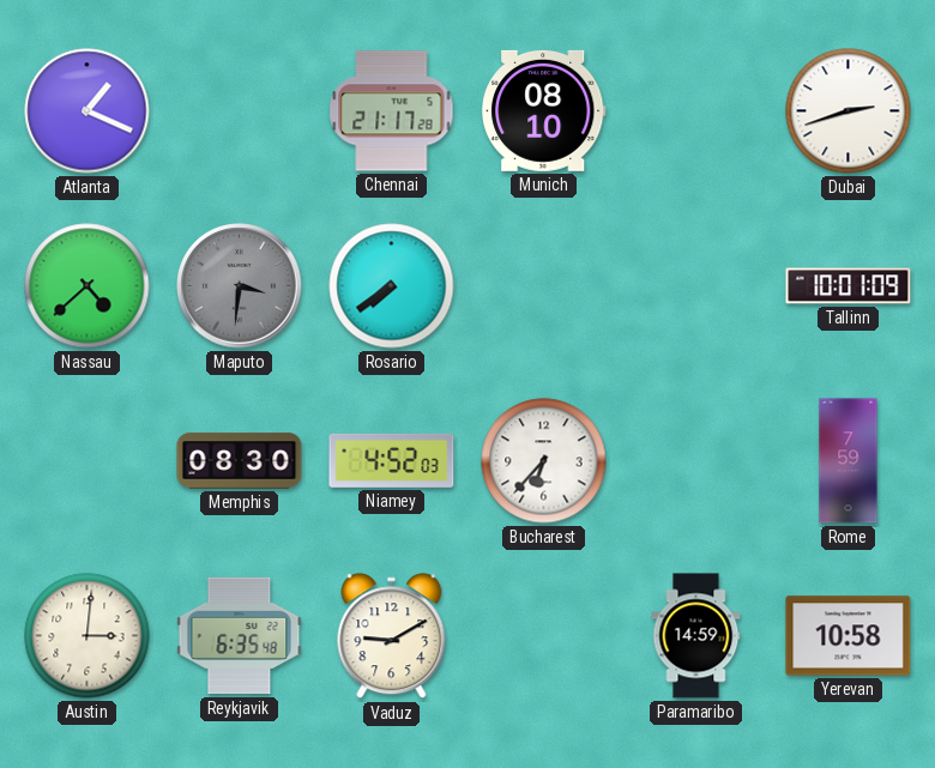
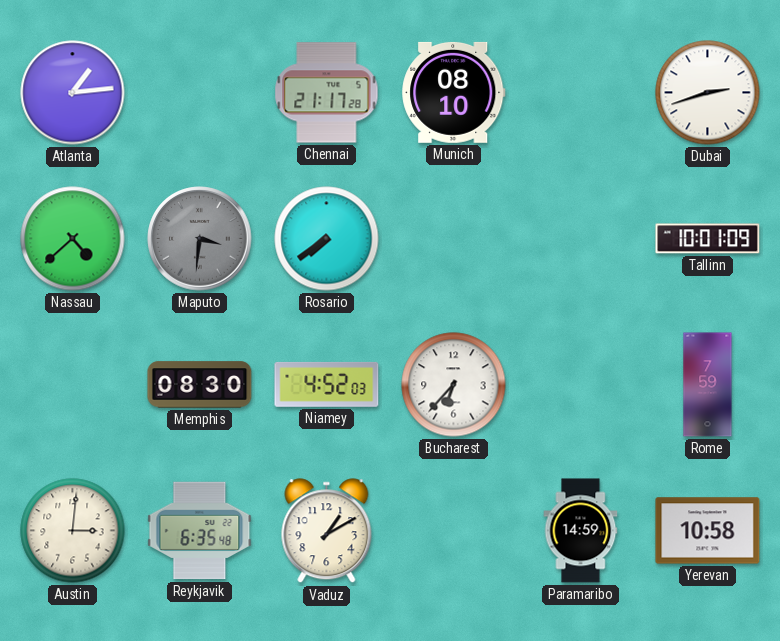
Atlanta: 1:19 -> 1:14
Vaduz: 9:10 -> 1:10
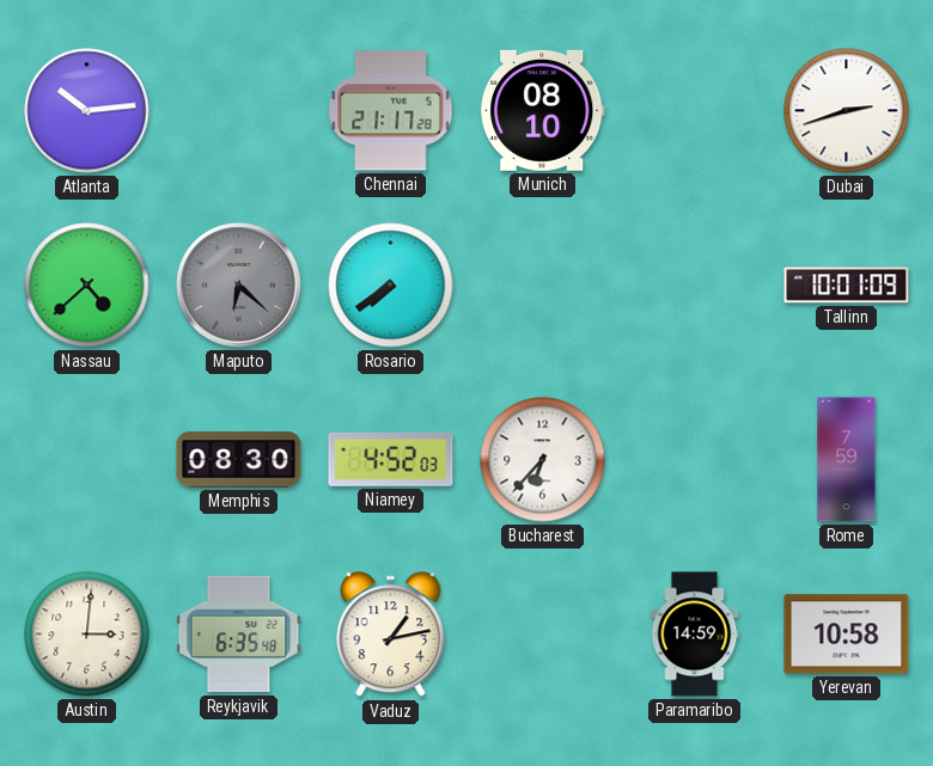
Atlanta: 1:14 -> 10:14
Maputo: 3:31 -> 6:22
Vaduz: 1:10 -> 1:13
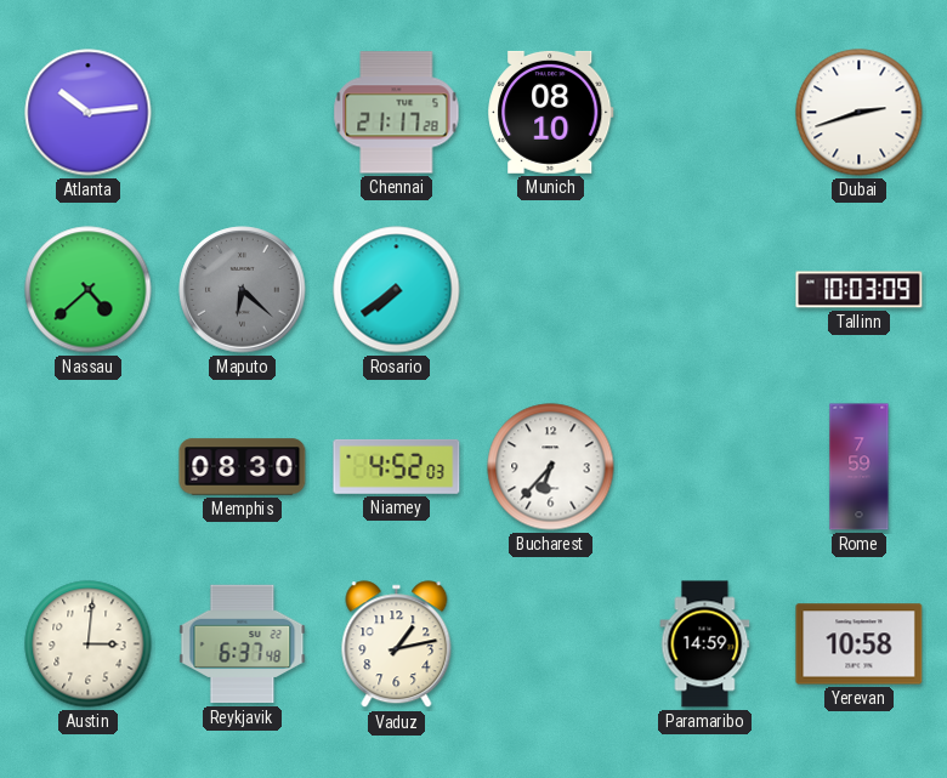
Tallinn: 10:01 -> 10:03
Reykjavik: 6:35 -> 6:37
